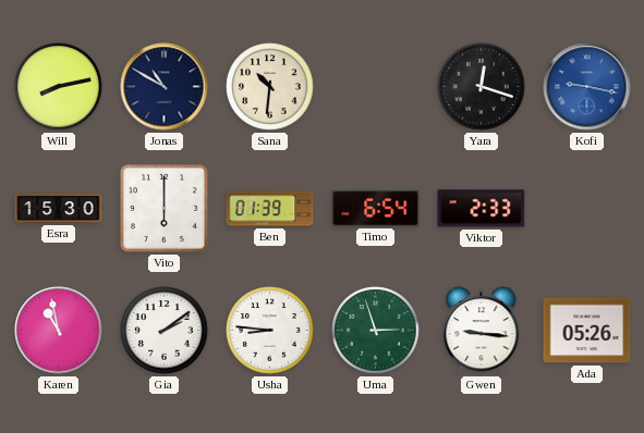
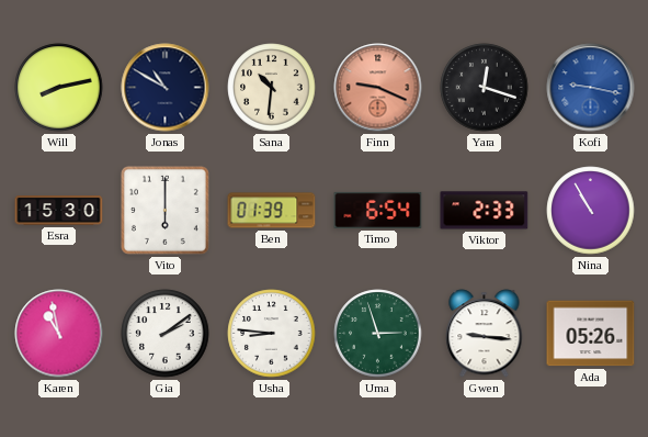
Finn: none -> 9:19
Nina: none -> 10:55
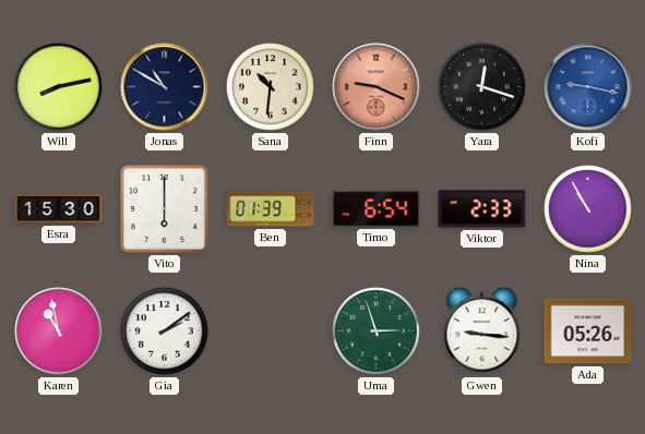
Usha: 8:46 -> none
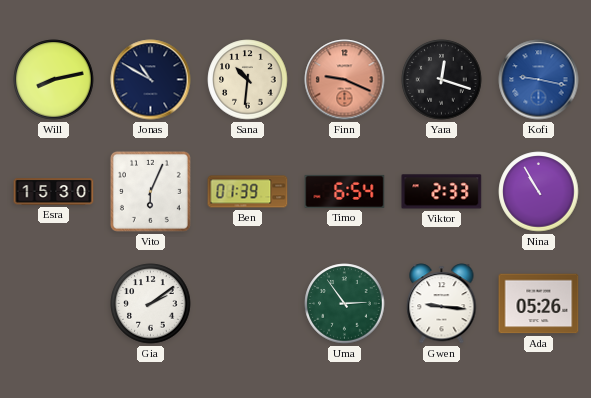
Vito: 6:00 -> 6:04
Karen: 10:58 -> none
Uma: 2:57 -> 2:54
